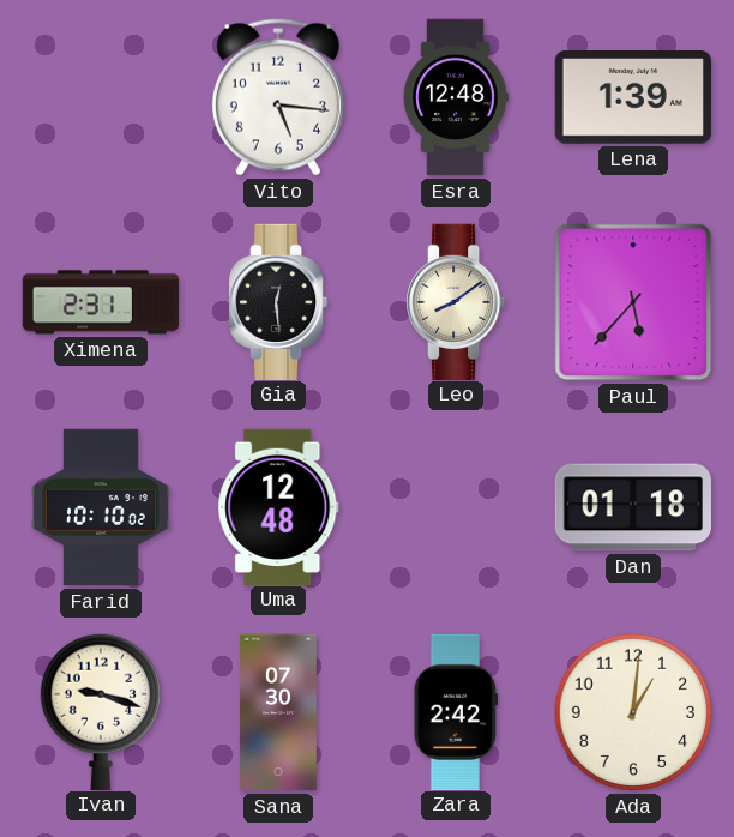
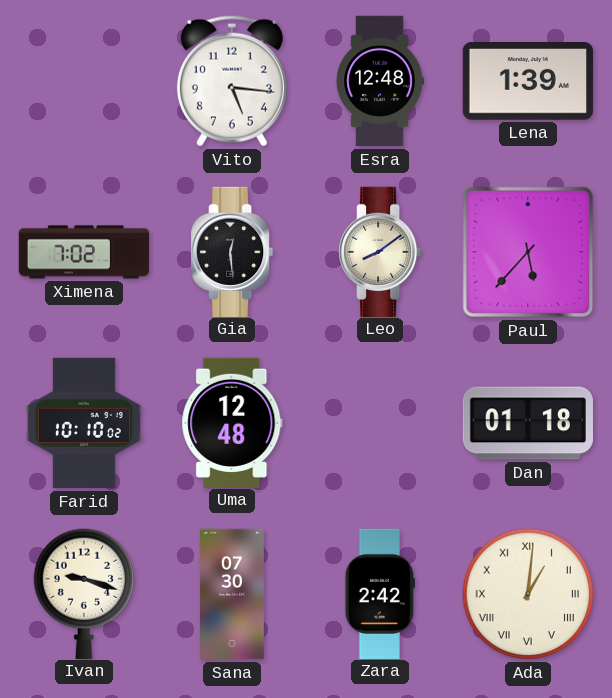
Ximena: 2:31 -> 7:02
Ada numerals: Arabic -> Roman
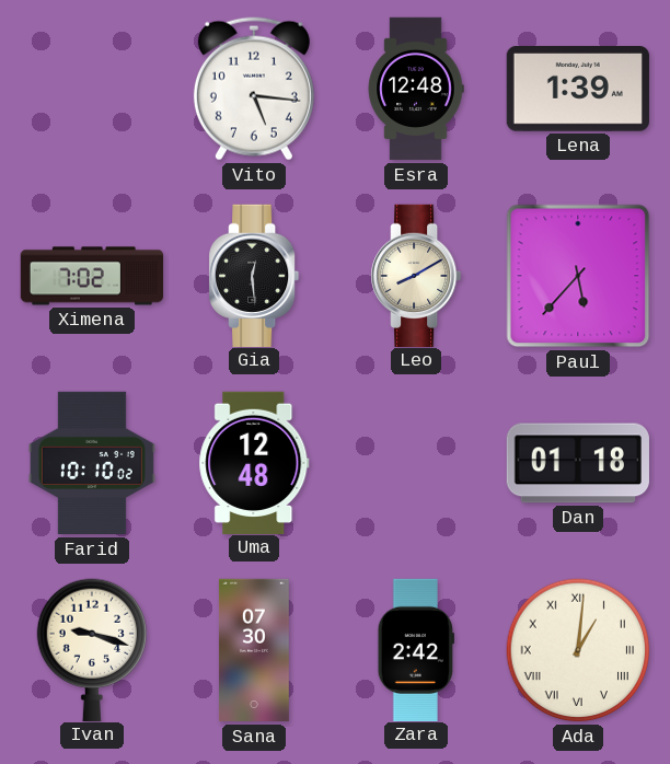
Leo: 8:09 -> 8:10
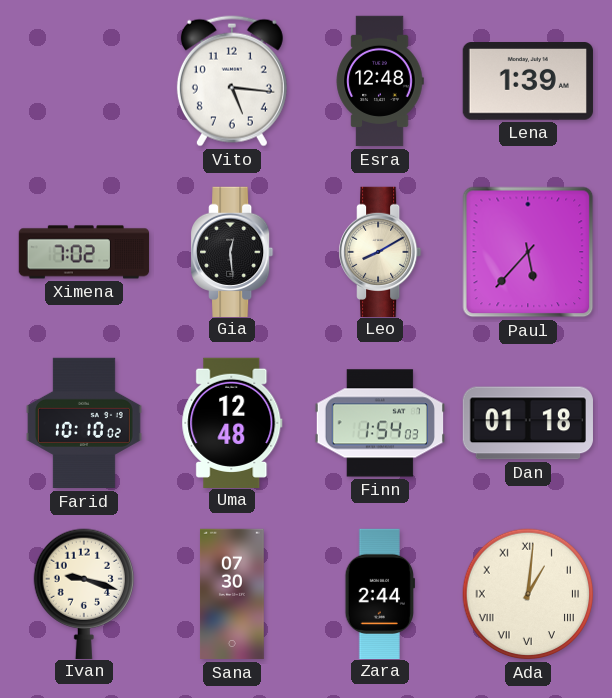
Finn: none -> 1:54
Zara: 2:42 -> 2:44
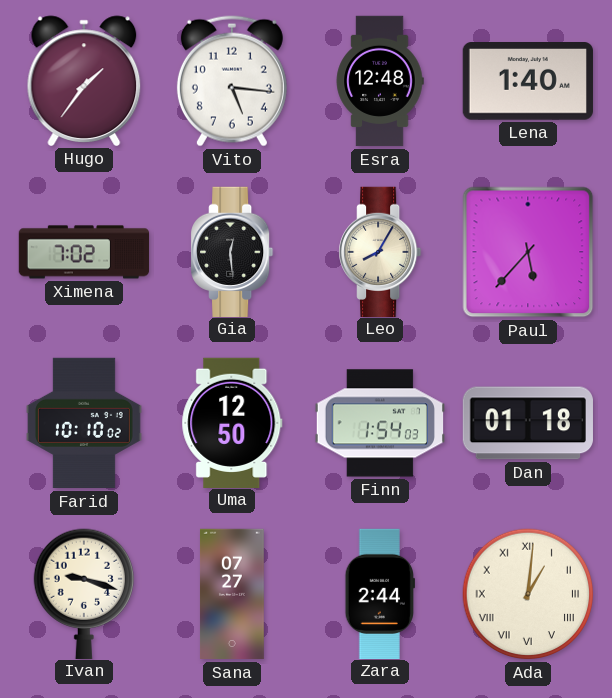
Hugo: none -> 1:36
Lena: 1:39 -> 1:40
Leo: 8:10 -> 8:05
Uma: 12:48 -> 12:50
Sana: 07:30 -> 07:27
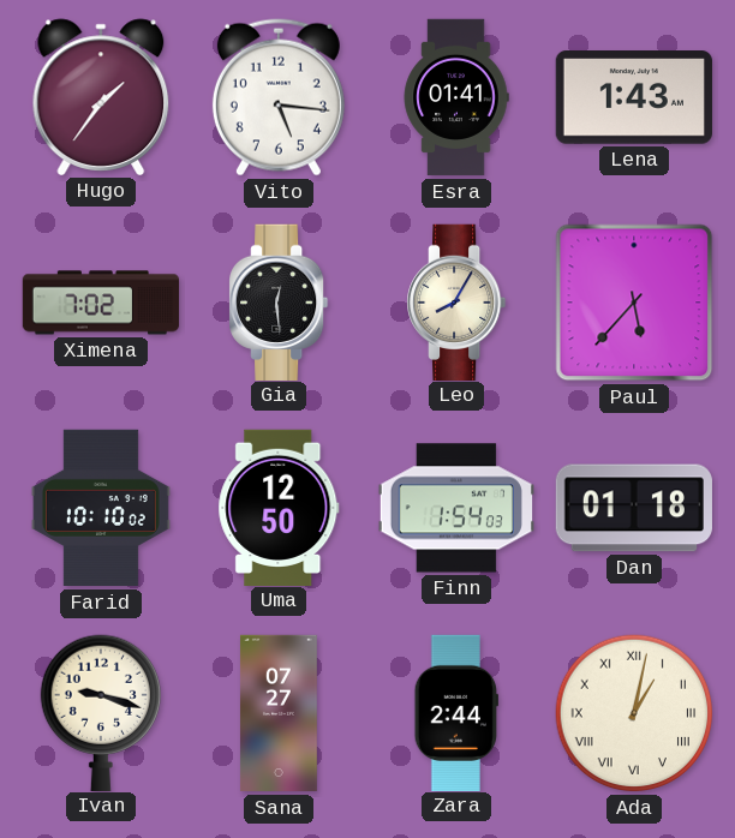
Esra: 12:48 -> 01:41
Lena: 1:40 -> 1:43
Ada: 1:01 -> 1:02
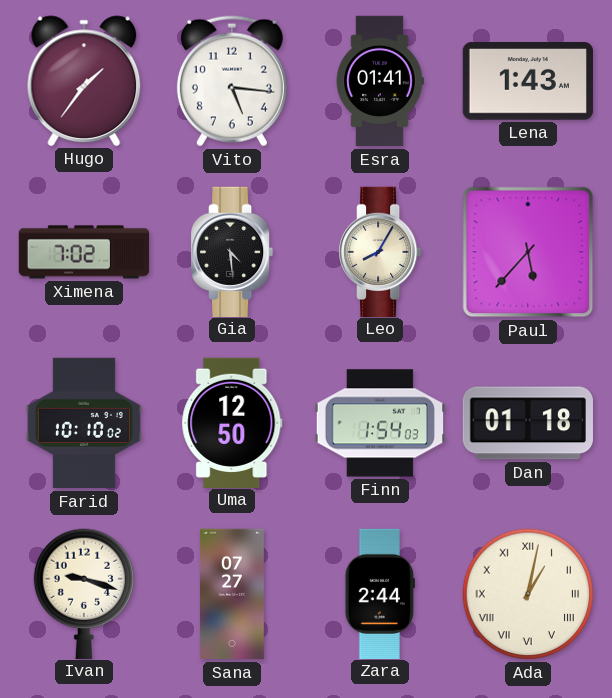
Gia: 12:29 -> 4:29
